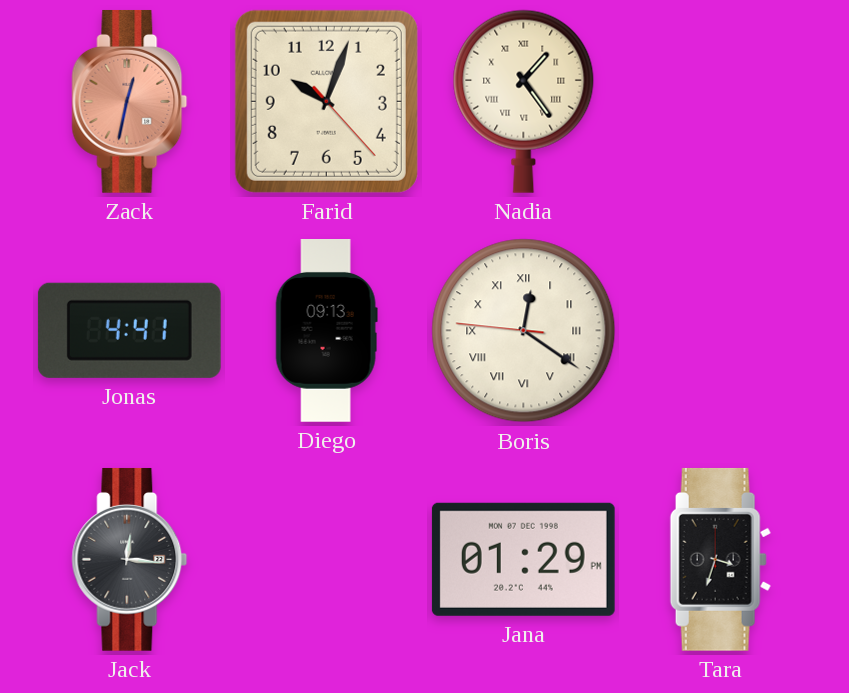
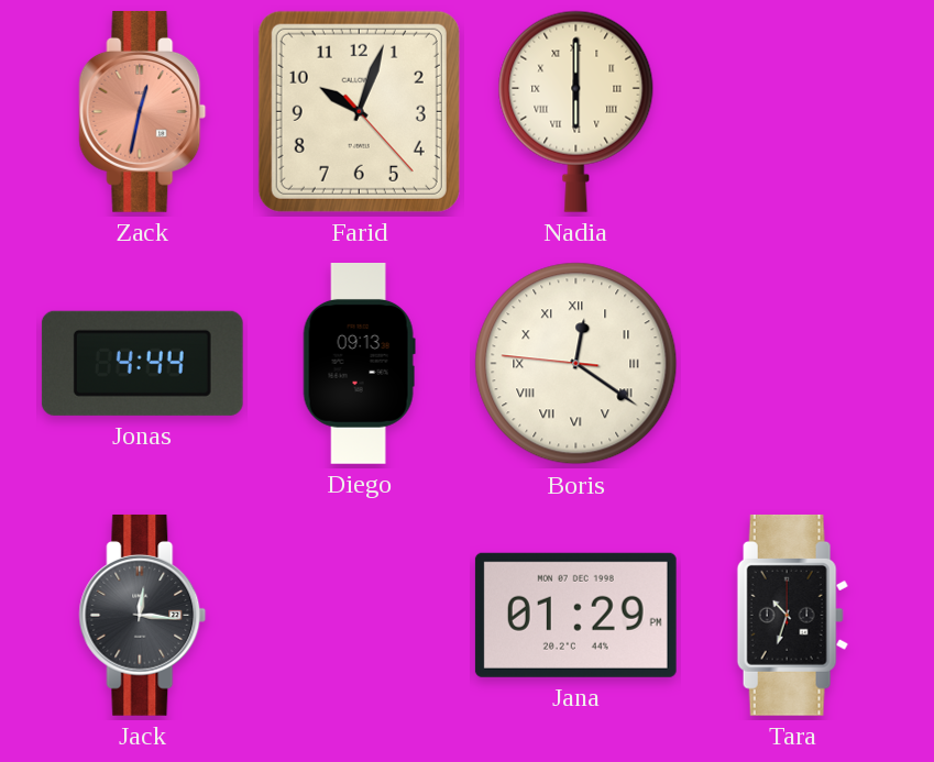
Nadia: 1:24 -> 6:00
Jonas: 4:41 -> 4:44
Tara: 3:33 -> 10:33
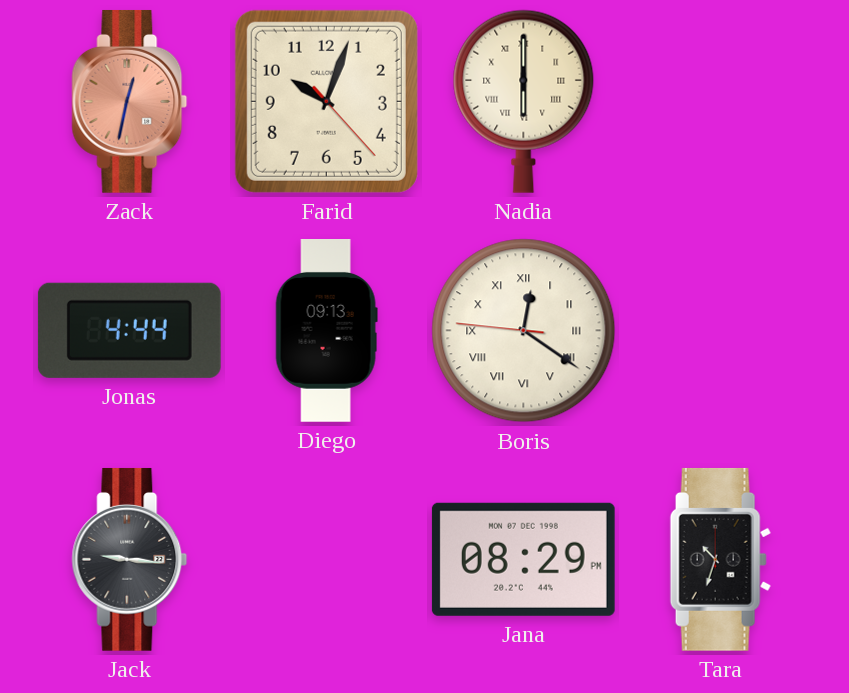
Jack: 12:16 -> 9:16
Jana: 01:29 -> 08:29
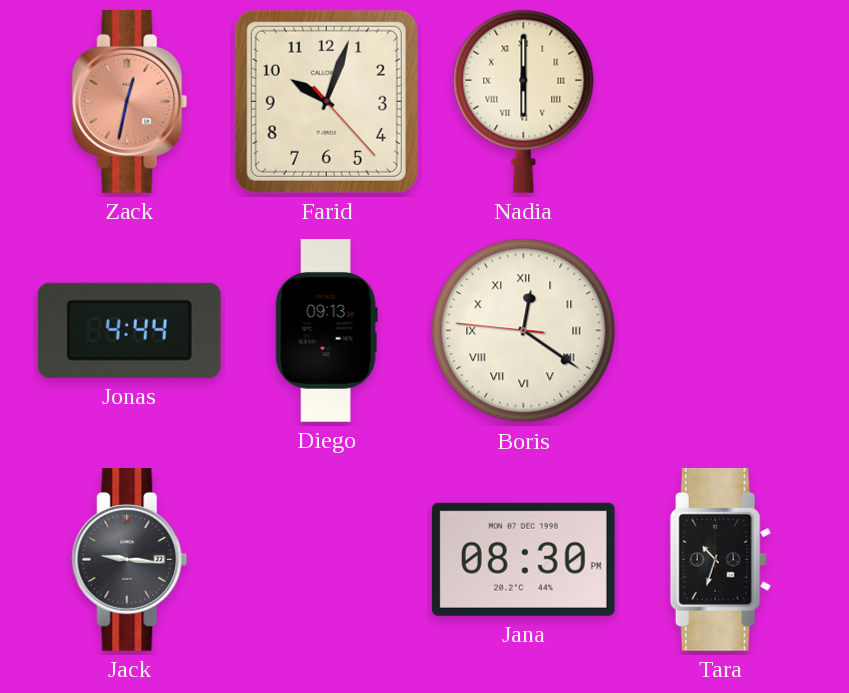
Jana: 08:29 -> 08:30
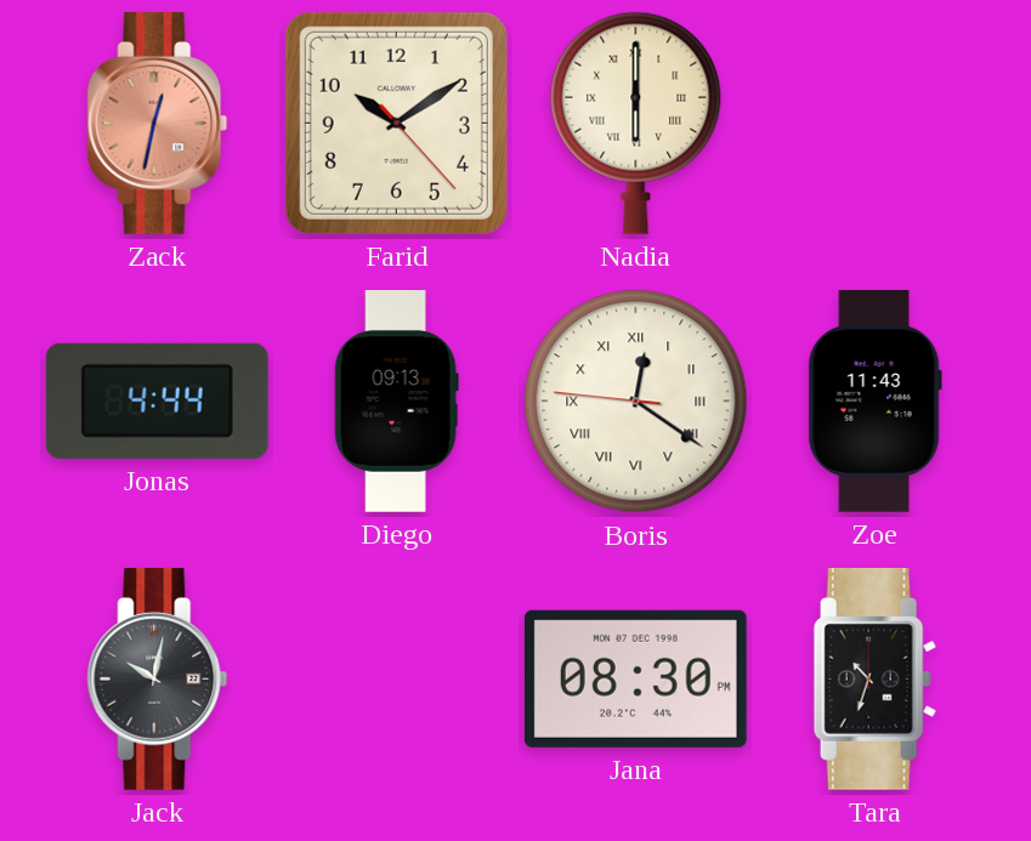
Farid: 10:03 -> 10:09
Zoe: none -> 11:43
Jack: 9:16 -> 10:02
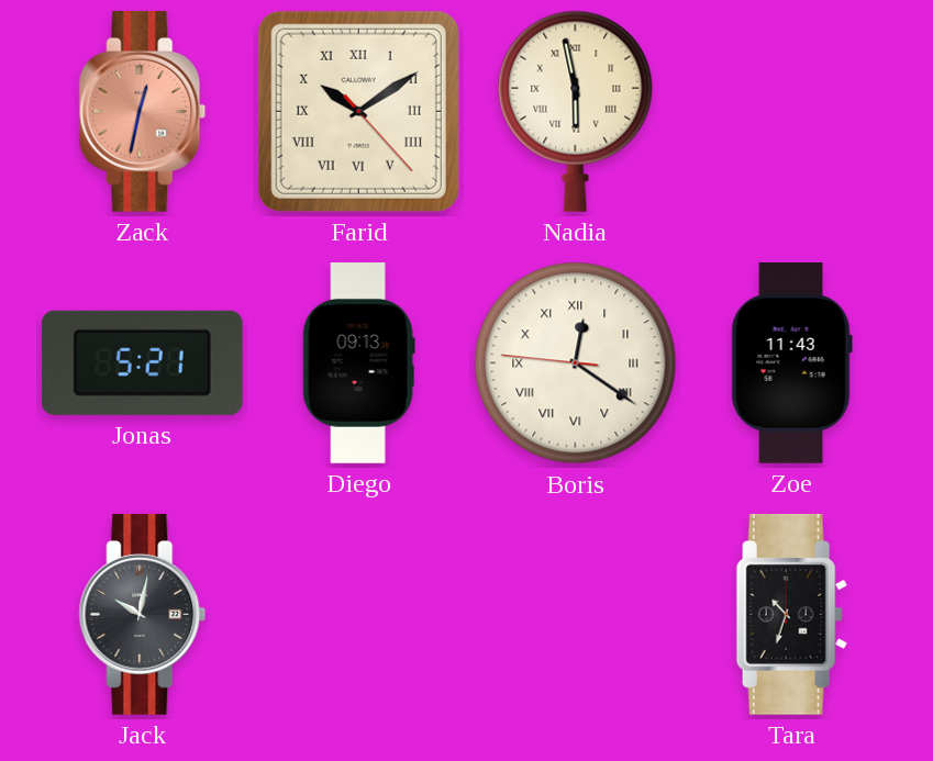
Farid numerals: Arabic -> Roman
Nadia: 6:00 -> 5:58
Jonas: 4:44 -> 5:21
Jana: 08:30 -> none
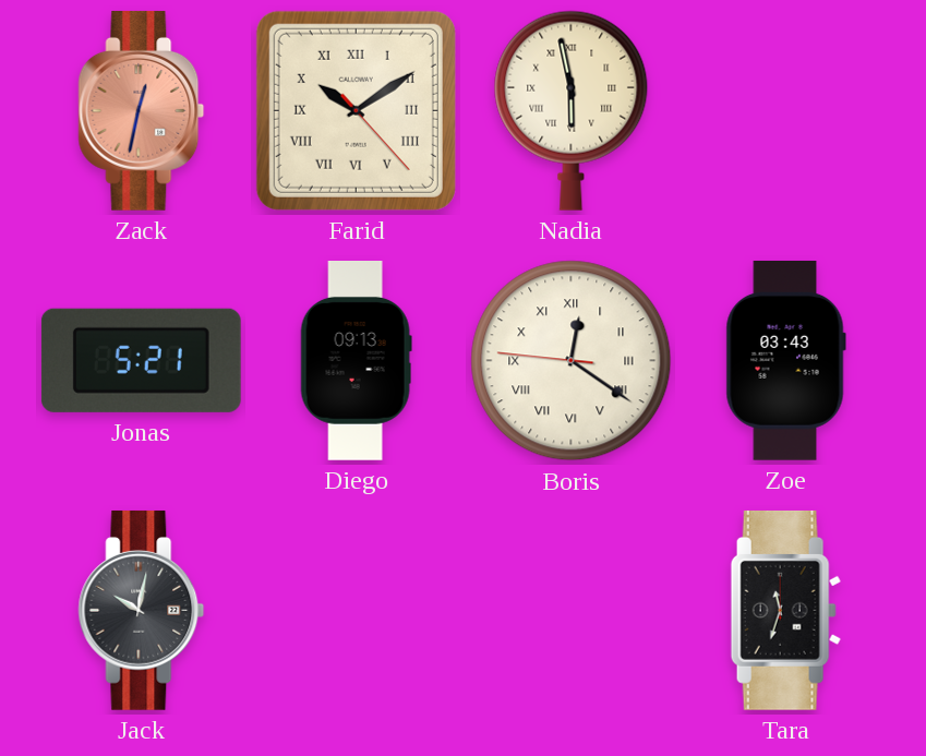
Zoe: 11:43 -> 03:43
Tara: 10:33 -> 11:33
